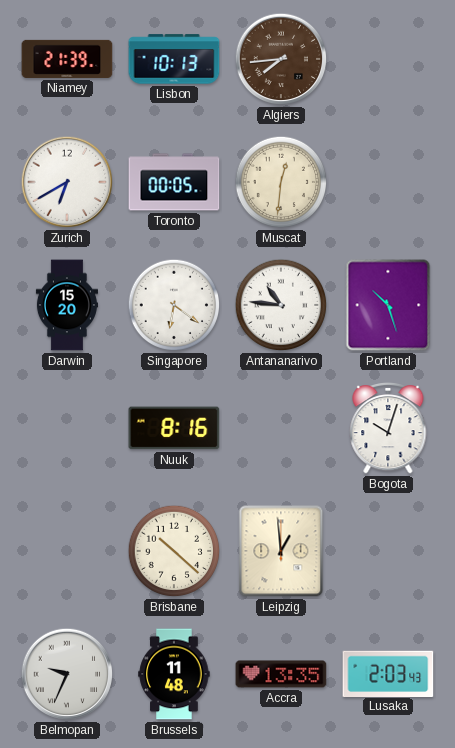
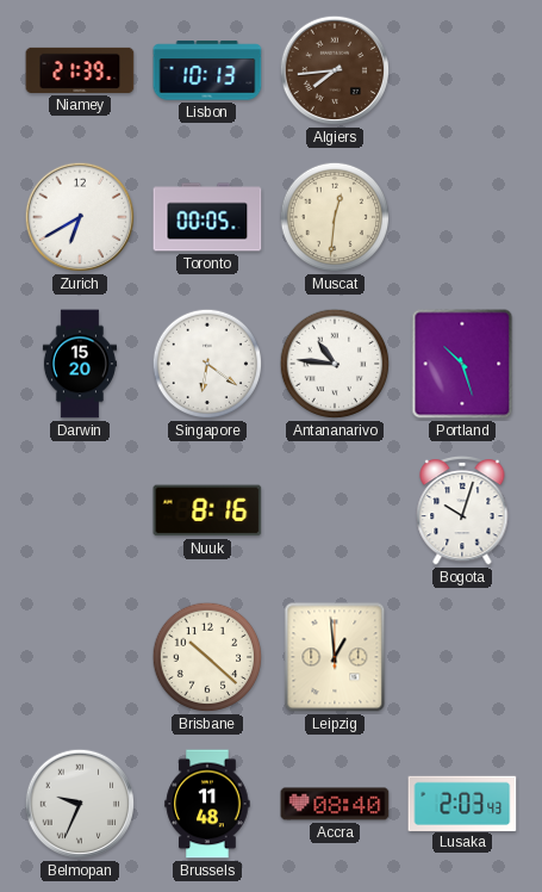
Accra: 13:35 -> 08:40
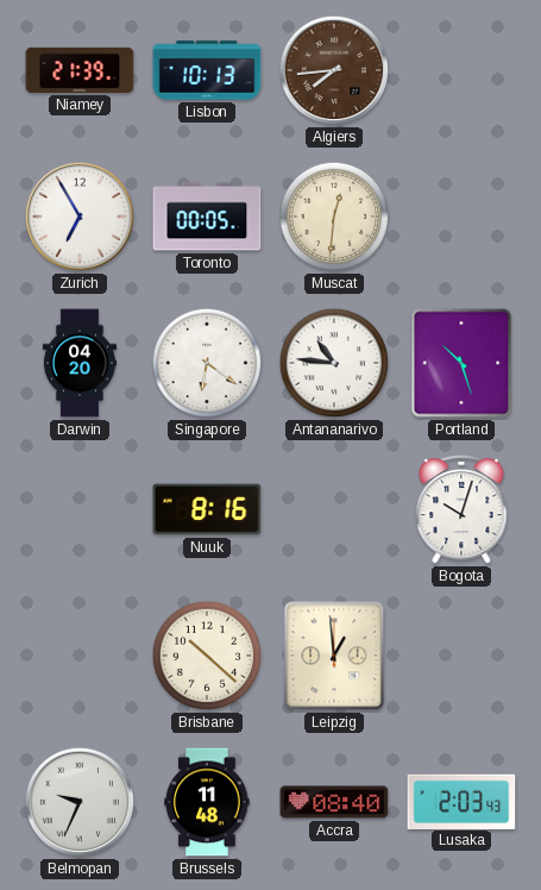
Zurich: 6:40 -> 6:55
Darwin: 15:20 -> 04:20
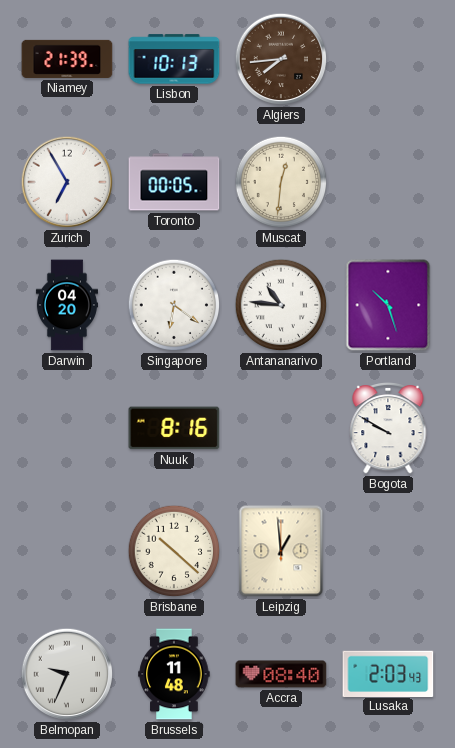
Bogota: 10:03 -> 9:50
